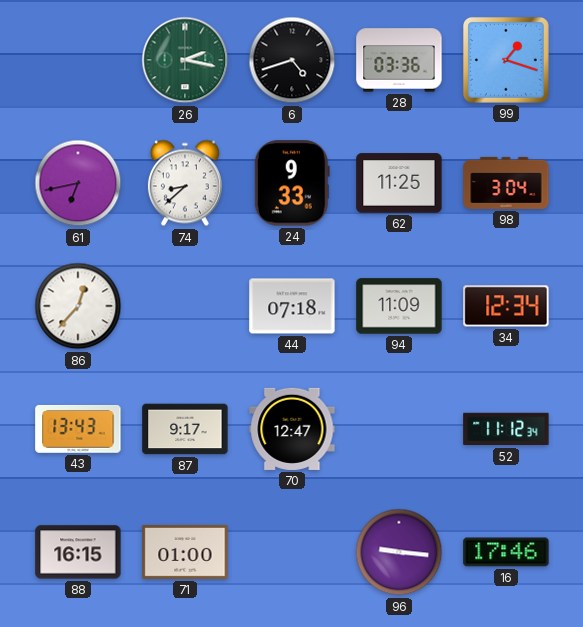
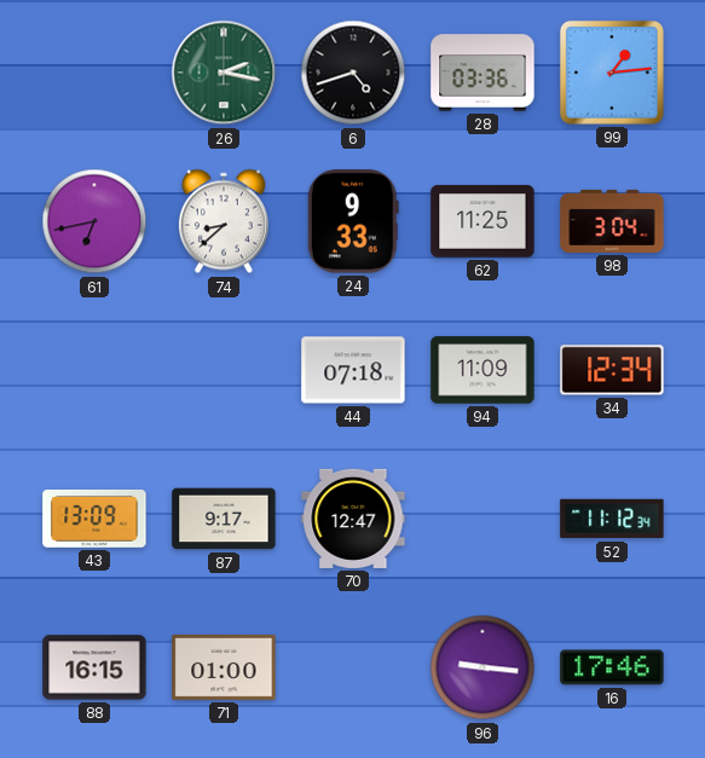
99: 1:18 -> 1:14
86: 12:37 -> none
43: 13:43 -> 13:09
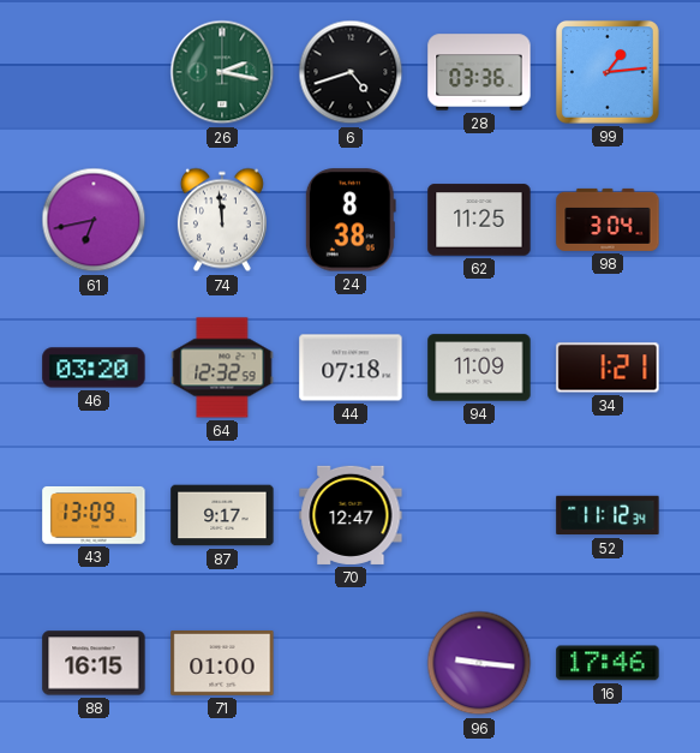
74: 8:38 -> 11:59
24: 9:33 -> 8:38
46: none -> 03:20
64: none -> 12:32
34: 12:34 -> 1:21
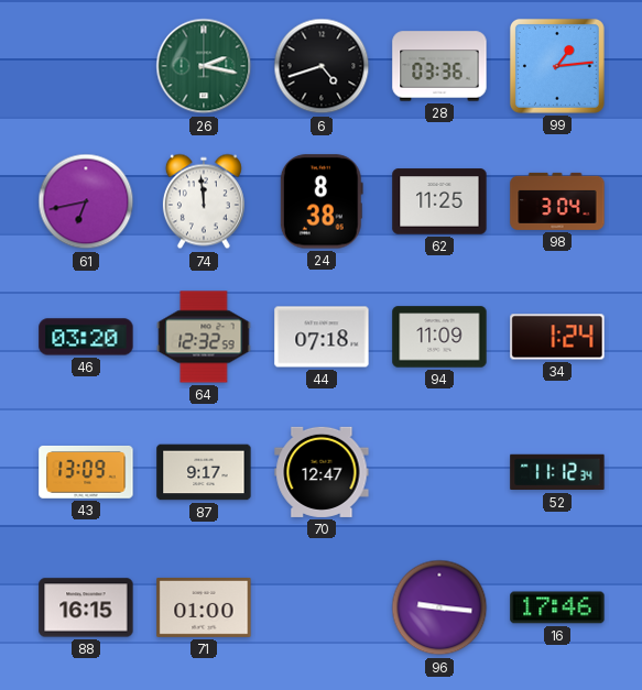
34: 1:21 -> 1:24
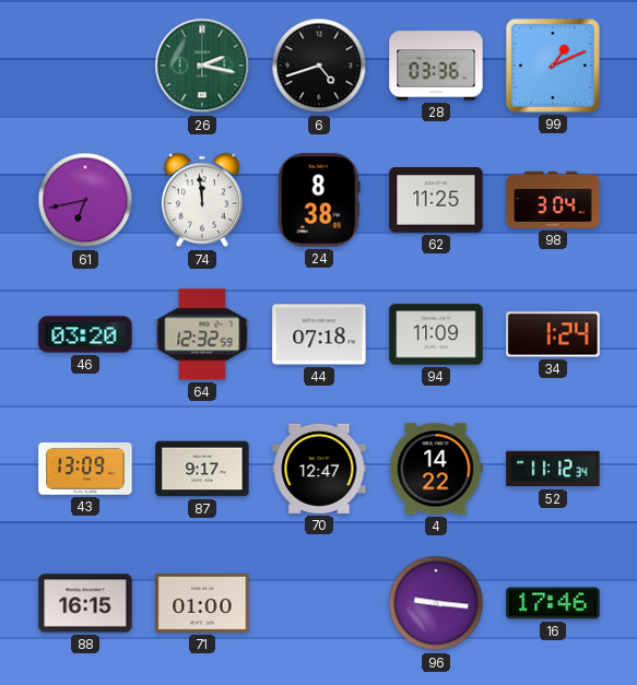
99: 1:14 -> 1:11
4: none -> 14:22
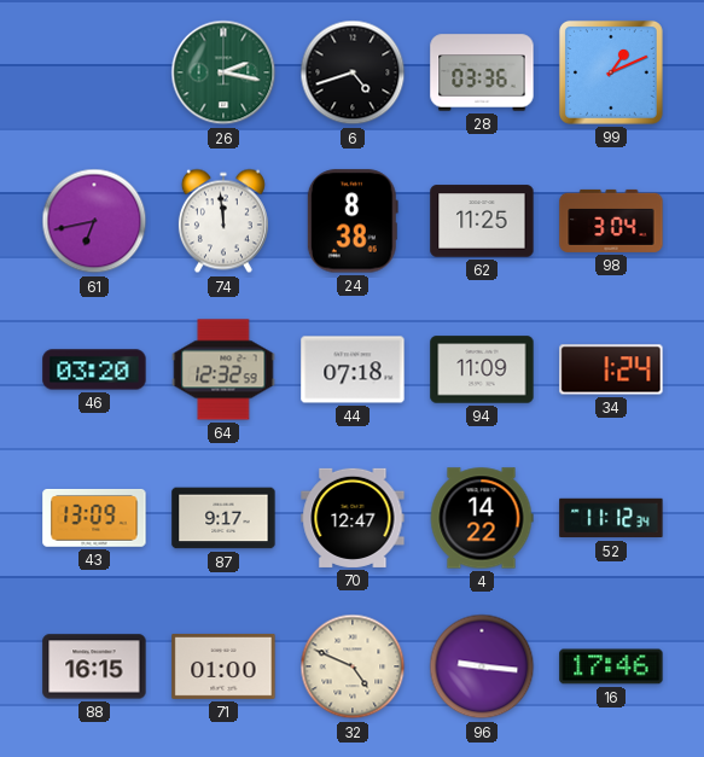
32: none -> 4:49
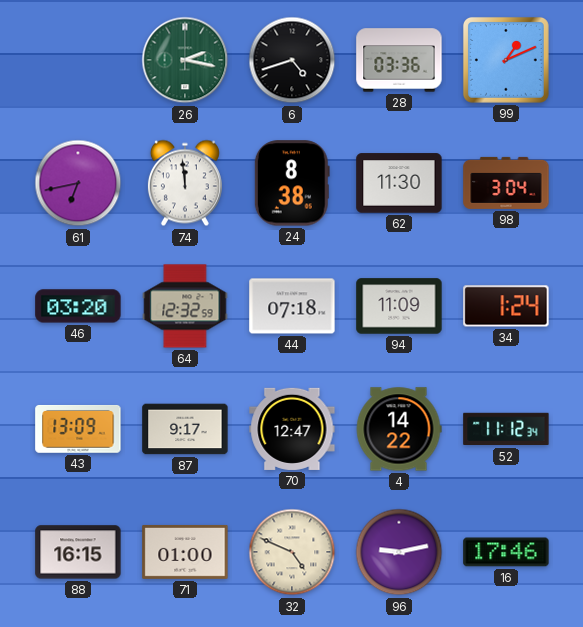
62: 11:25 -> 11:30
96: 9:16 -> 9:13
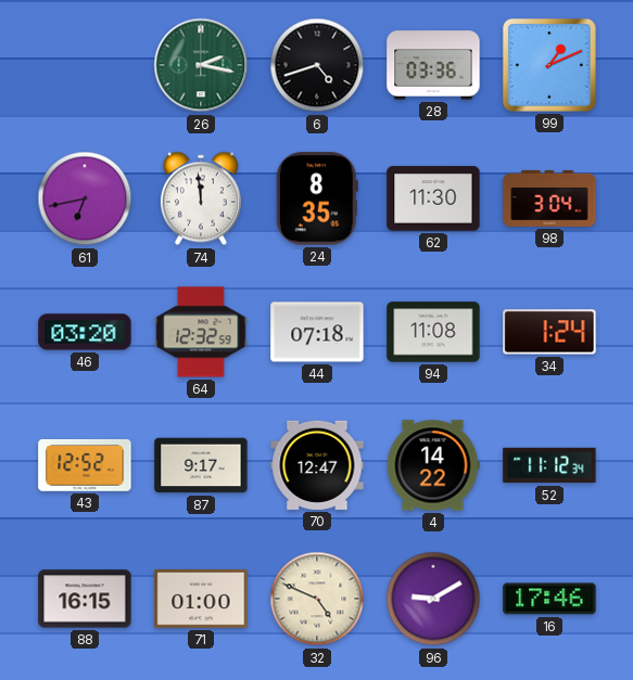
24: 8:38 -> 8:35
94: 11:09 -> 11:08
43: 13:09 -> 12:52
96: 9:13 -> 9:10
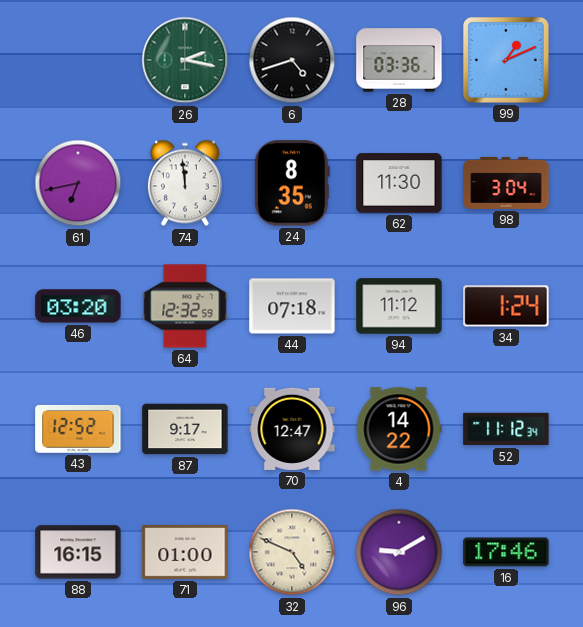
94: 11:08 -> 11:12
